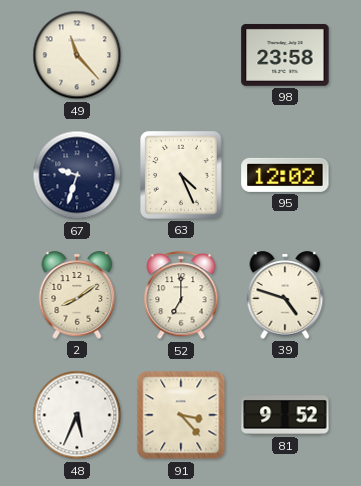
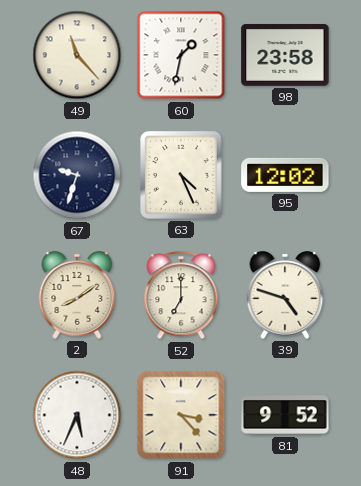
60: none -> 1:32
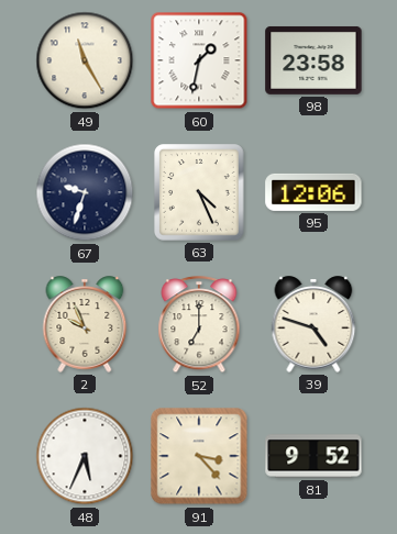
49: 11:23 -> 11:25
95: 12:02 -> 12:06
2: 8:09 -> 9:56
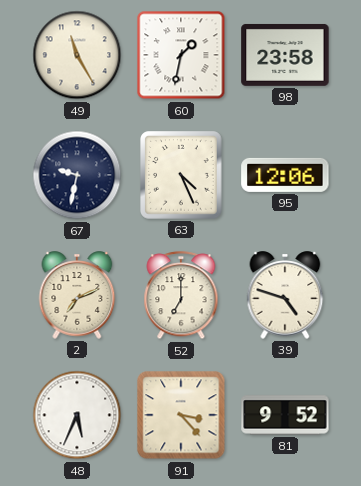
67: 9:33 -> 9:32
2: 9:56 -> 7:11
